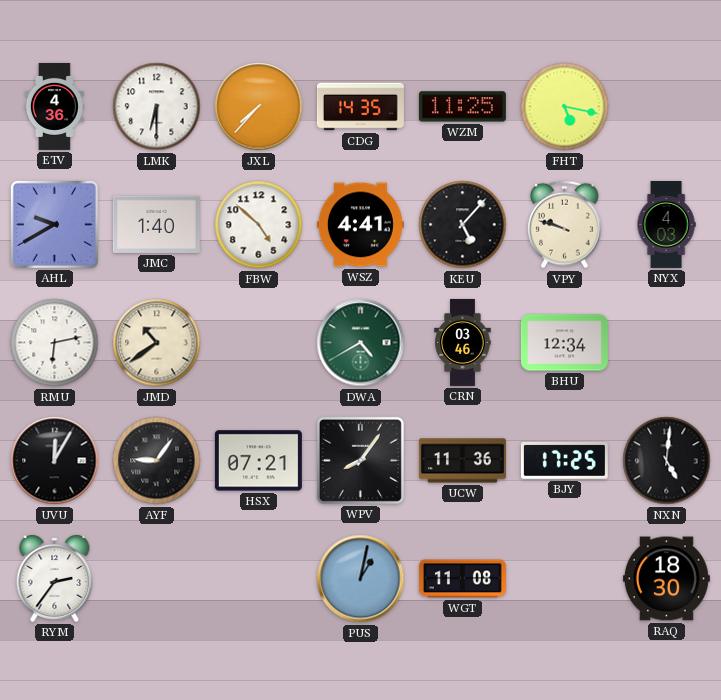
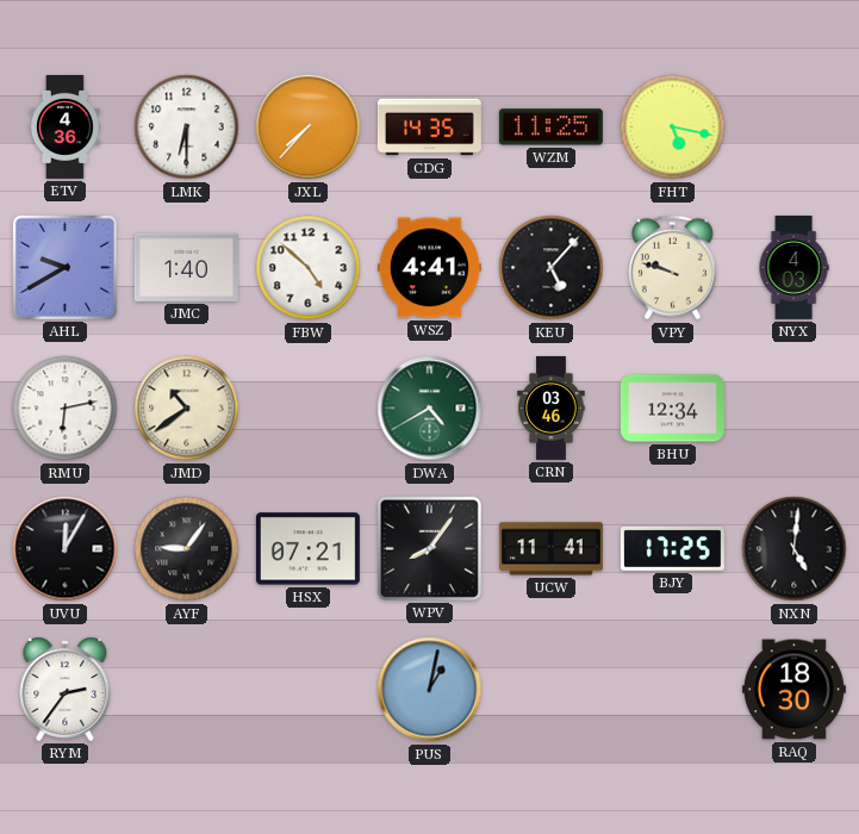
UCW: 11:36 -> 11:41
WGT: 11:08 -> none
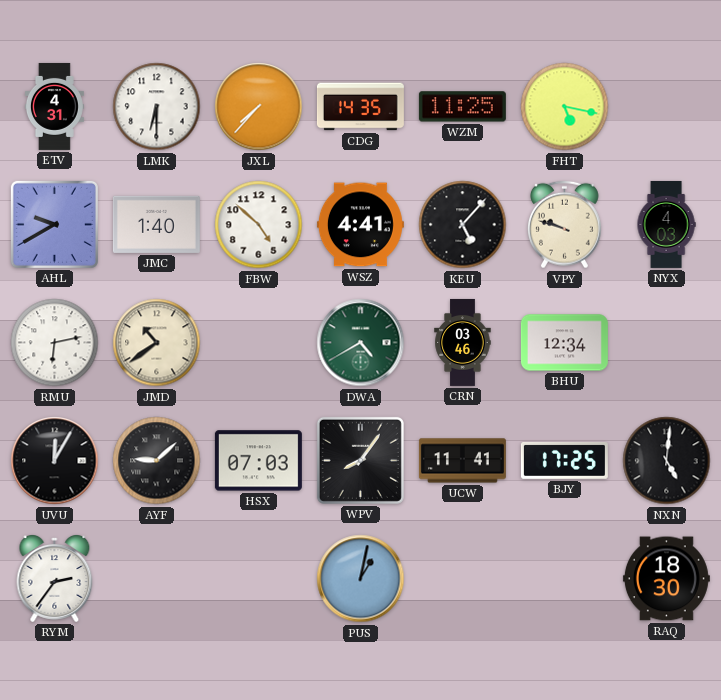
ETV: 4:36 -> 4:31
AYF: 9:06 -> 9:08
HSX: 07:21 -> 07:03
